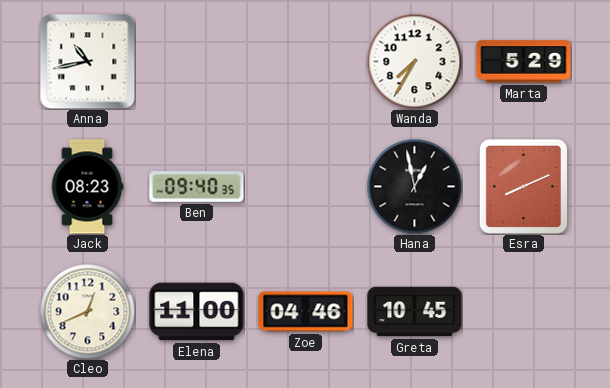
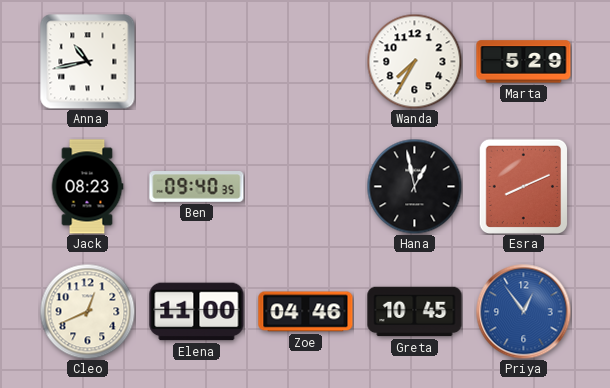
Priya: none -> 12:54
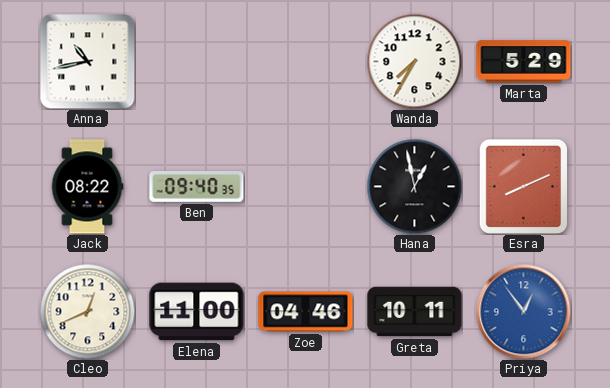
Jack: 08:23 -> 08:22
Greta: 10:45 -> 10:11
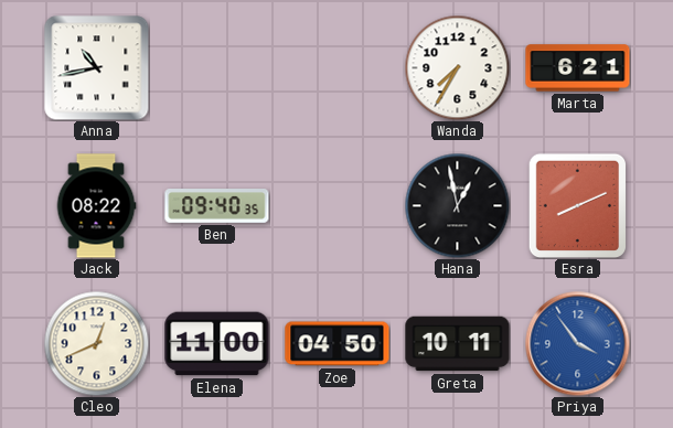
Marta: 5:29 -> 6:21
Zoe: 04:46 -> 04:50
Priya: 12:54 -> 3:54
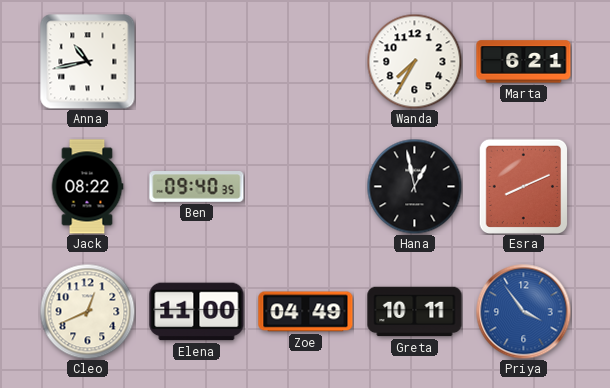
Zoe: 04:50 -> 04:49
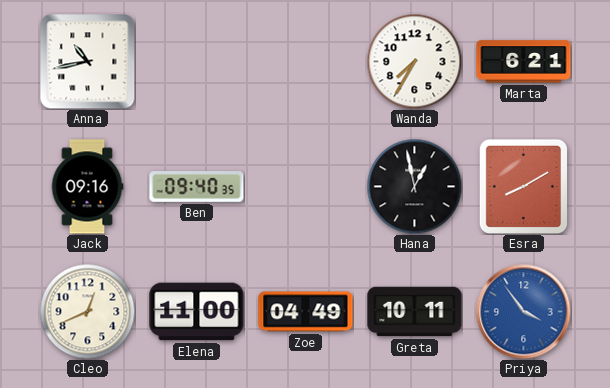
Jack: 08:22 -> 09:16
Esra: 8:11 -> 8:10
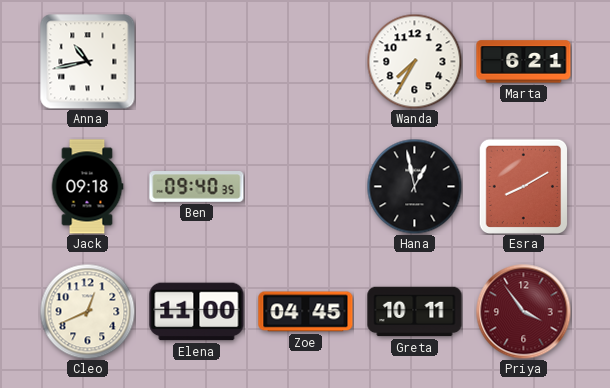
Jack: 09:16 -> 09:18
Zoe: 04:49 -> 04:45
Priya dial: blue -> burgundy
